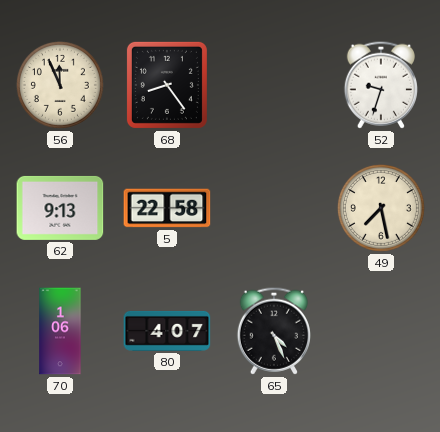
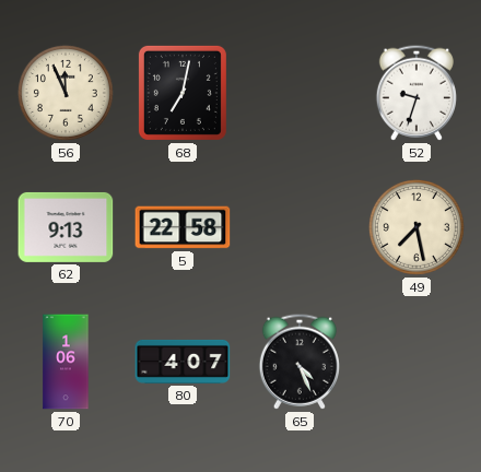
68: 8:24 -> 7:02
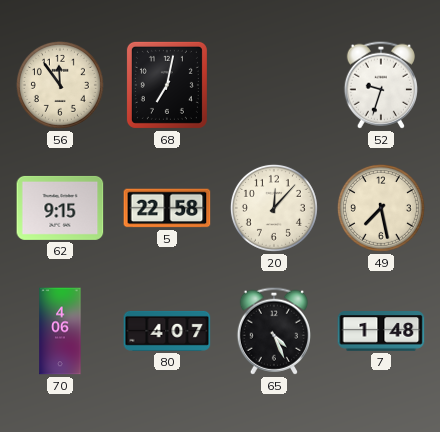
56: 11:56 -> 11:54
62: 9:13 -> 9:15
20: none -> 12:07
70: 1:06 -> 4:06
7: none -> 1:48
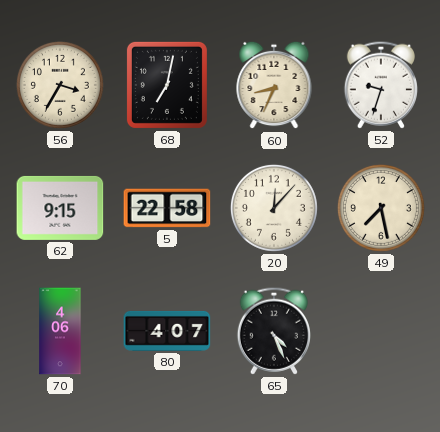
56: 11:54 -> 3:35
60: none -> 8:34
7: 1:48 -> none
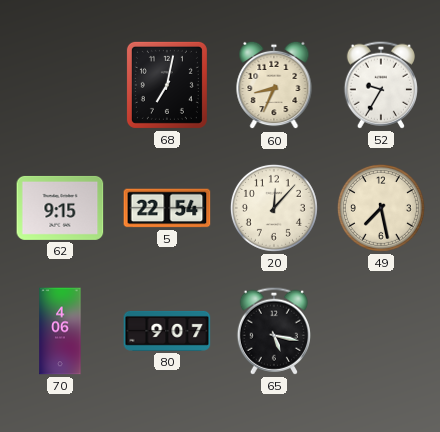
56: 3:35 -> none
52: 9:33 -> 9:35
5: 22:58 -> 22:54
80: 4:07 -> 9:07
65: 4:26 -> 5:17
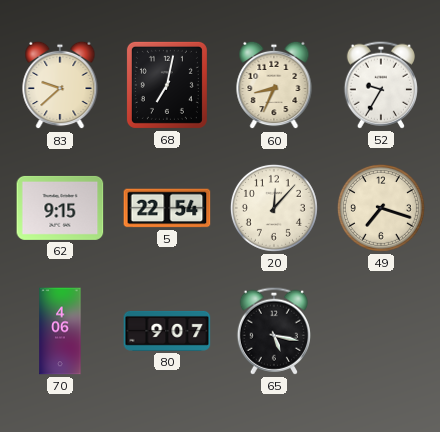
83: none -> 9:38
49: 7:28 -> 7:18
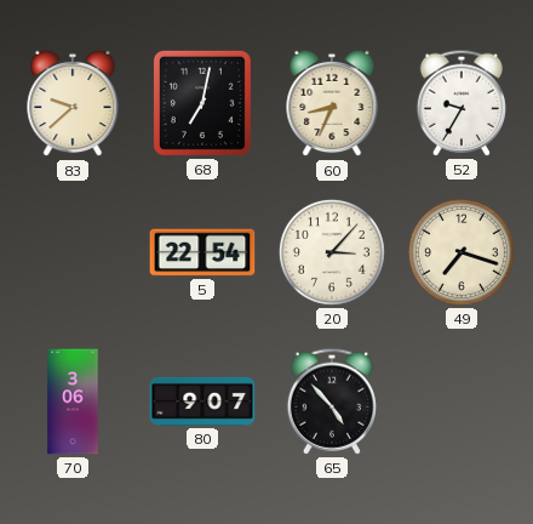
62: 9:15 -> none
20: 12:07 -> 3:07
70: 4:06 -> 3:06
65: 5:17 -> 4:53
